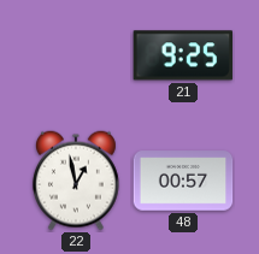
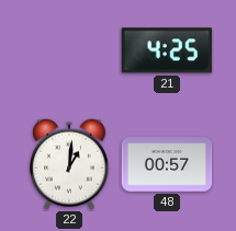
21: 9:25 -> 4:25
22: 12:58 -> 1:01
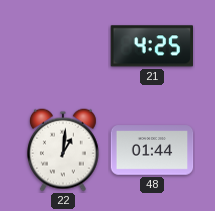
48: 00:57 -> 01:44
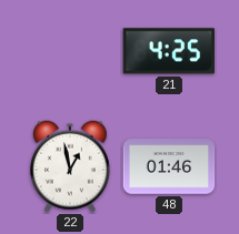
22: 1:01 -> 12:58
48: 01:44 -> 01:46
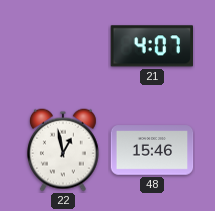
21: 4:25 -> 4:07
48: 01:46 -> 15:46
